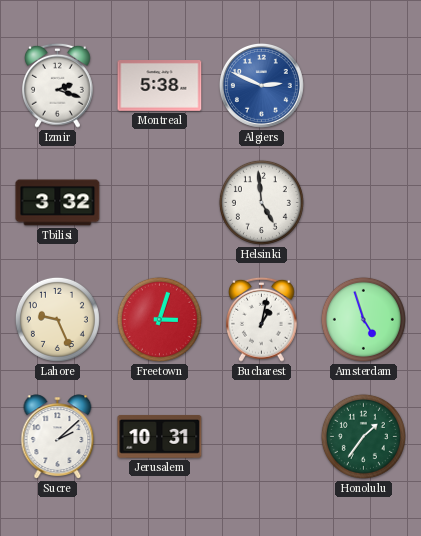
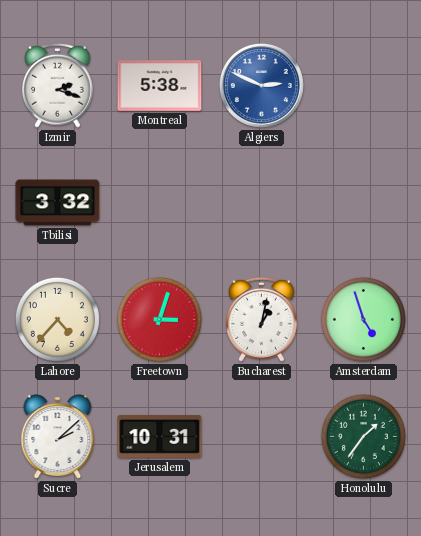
Helsinki: 4:59 -> none
Lahore: 9:26 -> 4:37
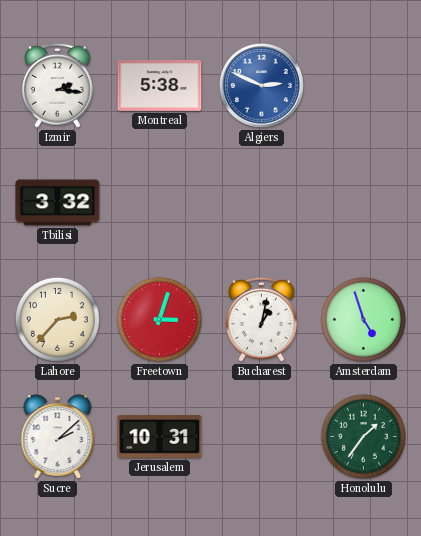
Izmir: 2:18 -> 2:16
Lahore: 4:37 -> 2:37
